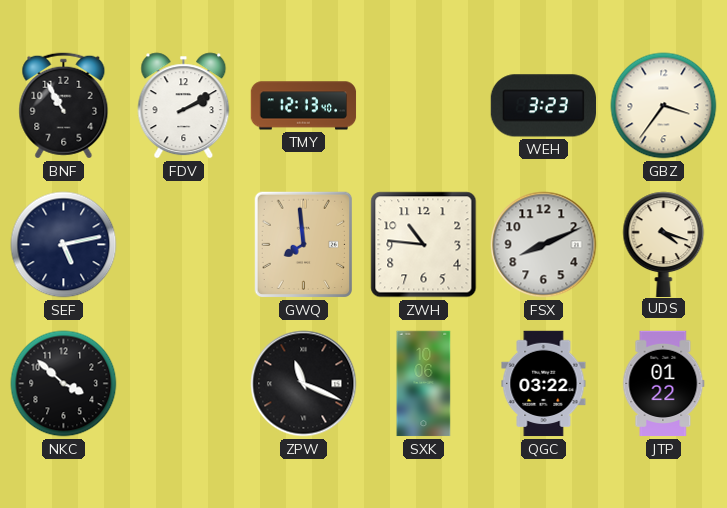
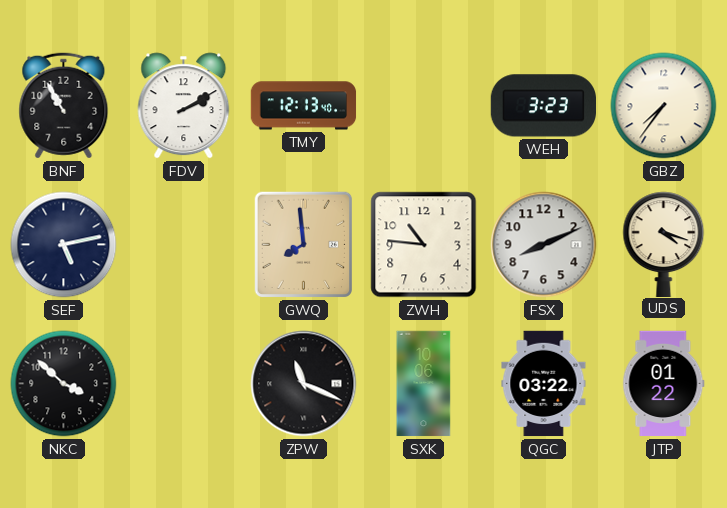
GBZ: 3:36 -> 7:36
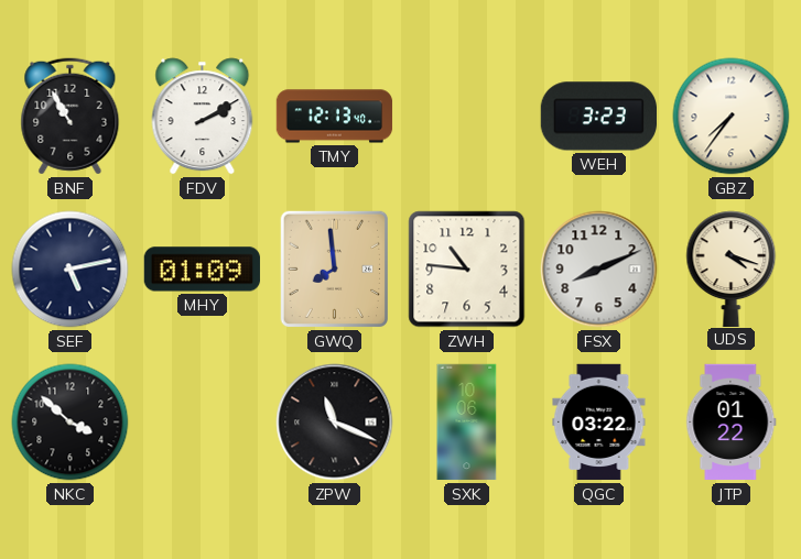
MHY: none -> 01:09
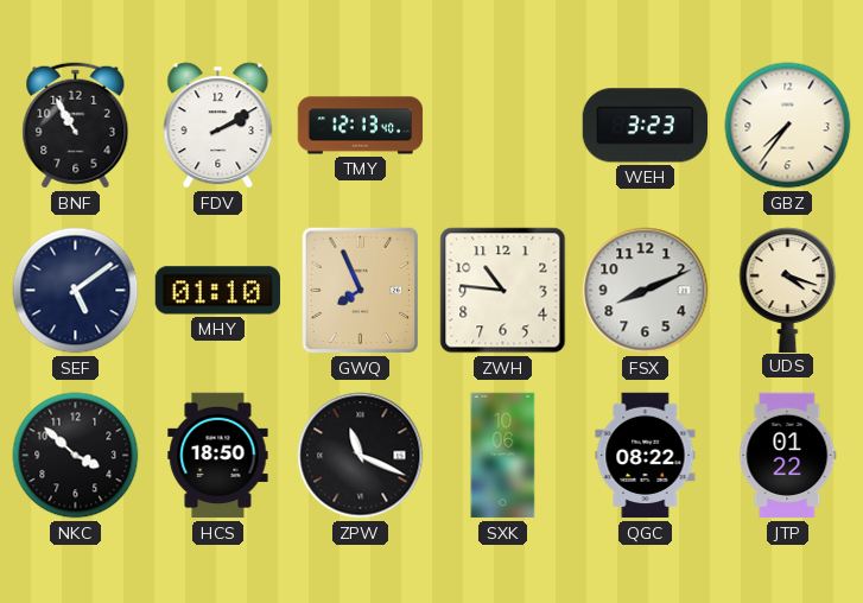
SEF: 5:13 -> 5:09
MHY: 01:09 -> 01:10
GWQ: 7:59 -> 7:56
HCS: none -> 18:50
QGC: 03:22 -> 08:22
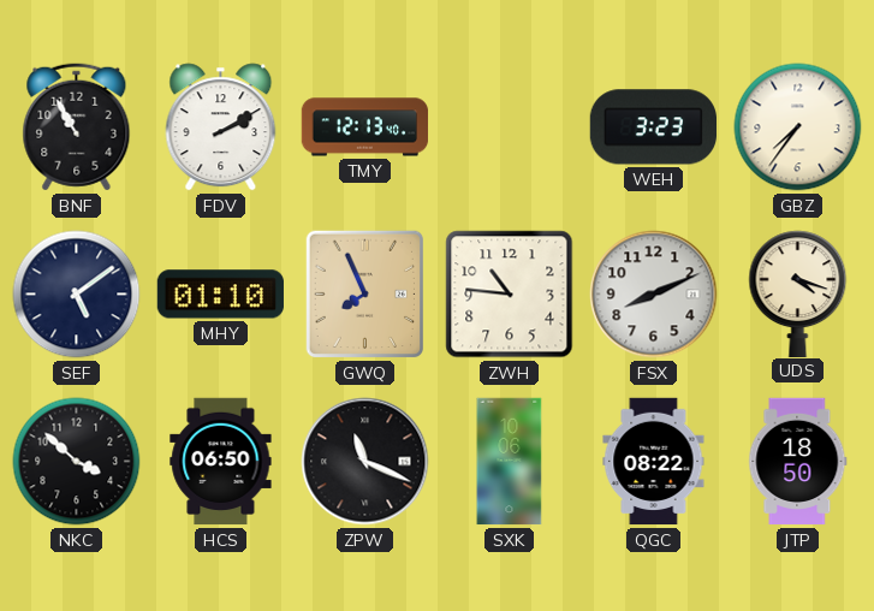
HCS: 18:50 -> 06:50
JTP: 01:22 -> 18:50
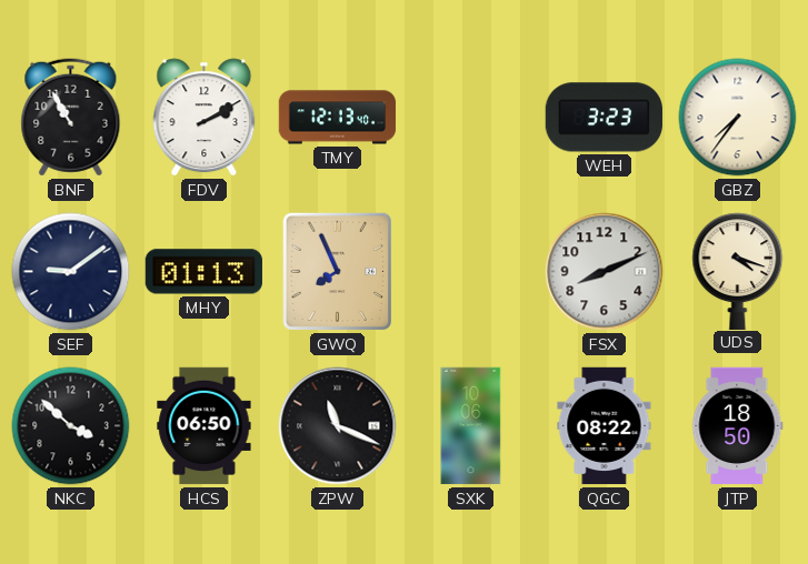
SEF: 5:09 -> 9:09
MHY: 01:10 -> 01:13
ZWH: 10:46 -> none
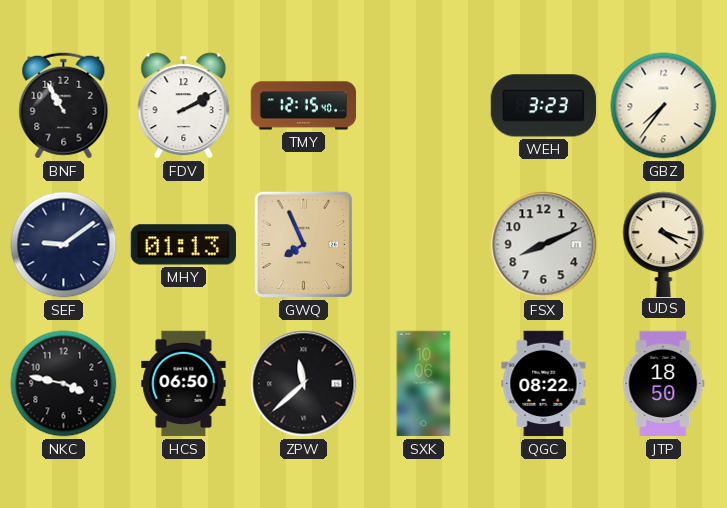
TMY: 12:13 -> 12:15
NKC: 3:52 -> 3:47
ZPW: 11:19 -> 11:38
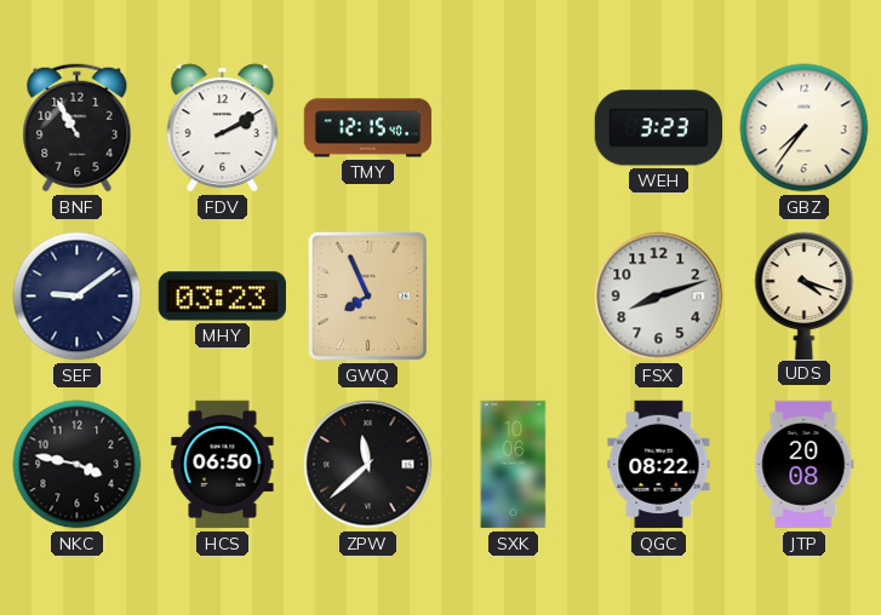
MHY: 01:13 -> 03:23
FSX: 8:11 -> 8:12
JTP: 18:50 -> 20:08
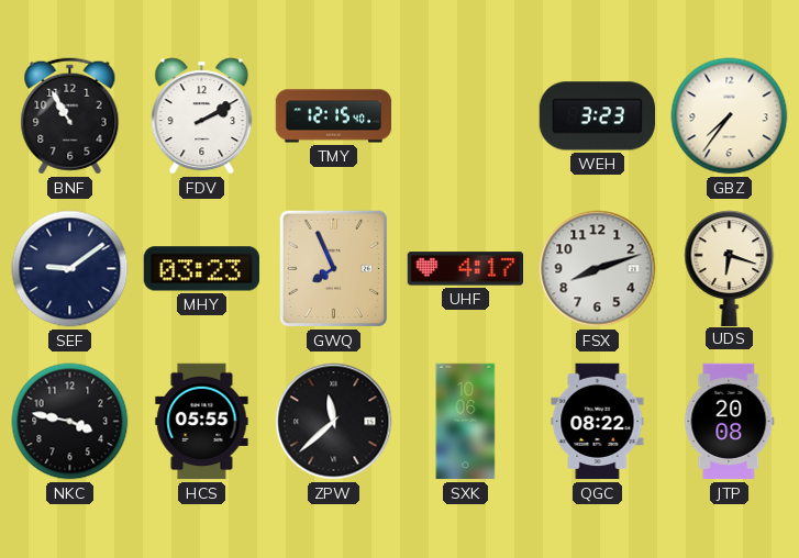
UHF: none -> 4:17
UDS: 4:18 -> 6:18
HCS: 06:50 -> 05:55
